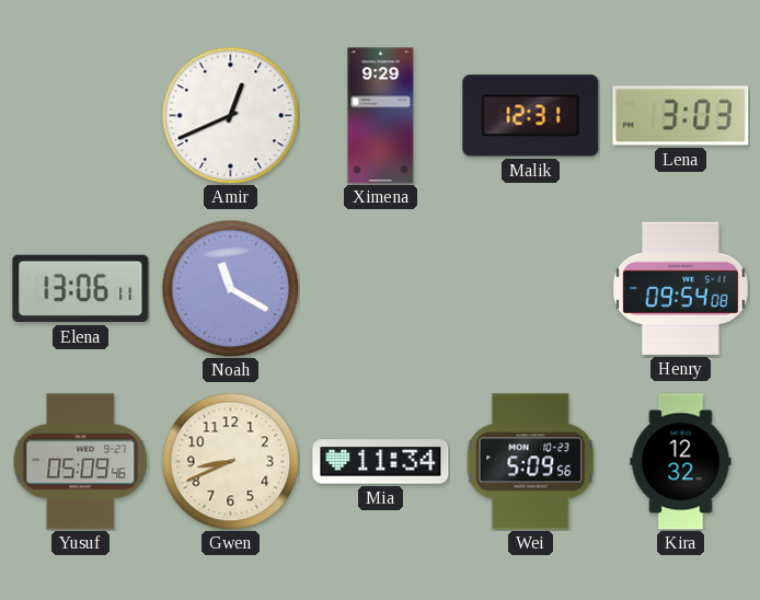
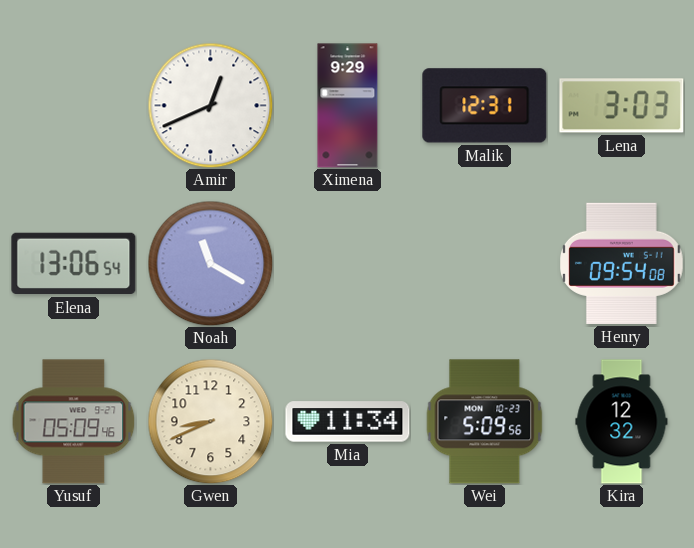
Elena: 13:06:11 -> 13:06:54
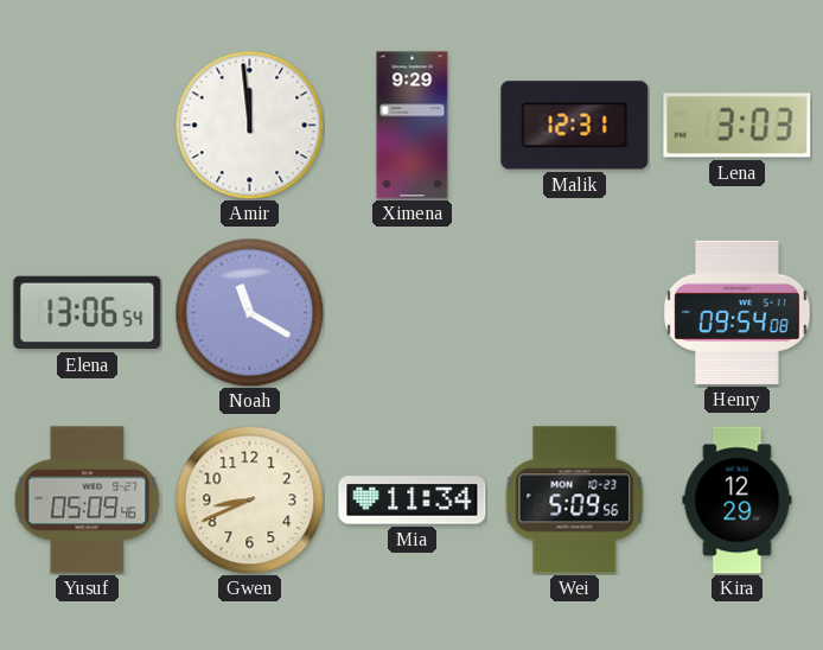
Amir: 12:41 -> 11:59
Kira: 12:32 -> 12:29
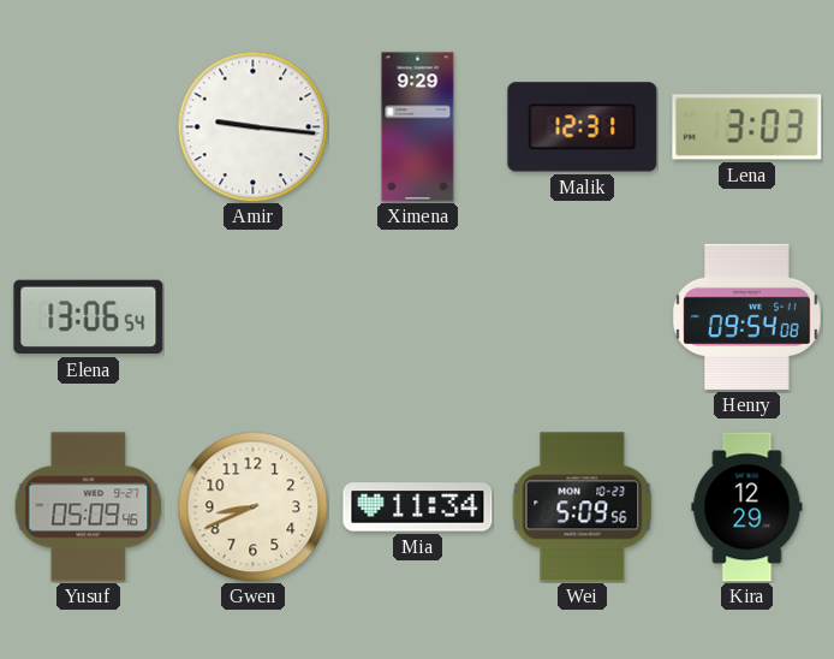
Amir: 11:59 -> 9:16
Noah: 11:20 -> none
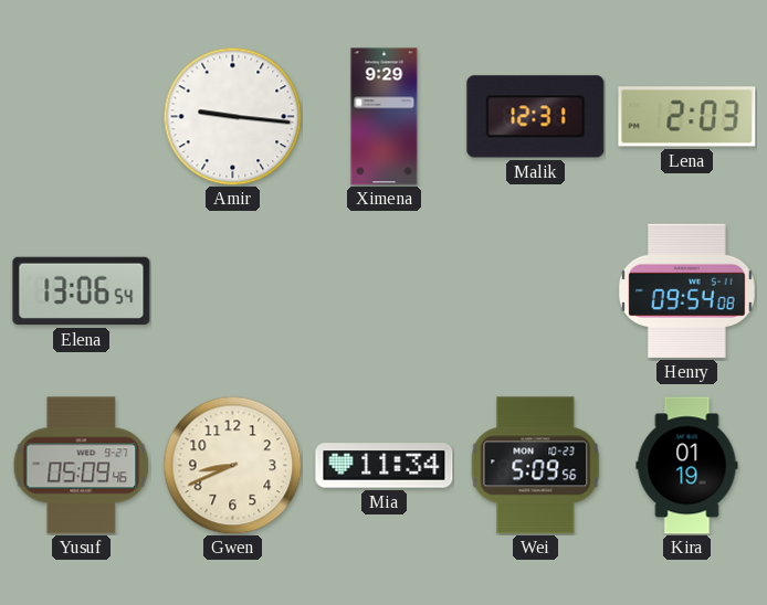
Lena: 3:03 -> 2:03
Kira: 12:29 -> 01:19
